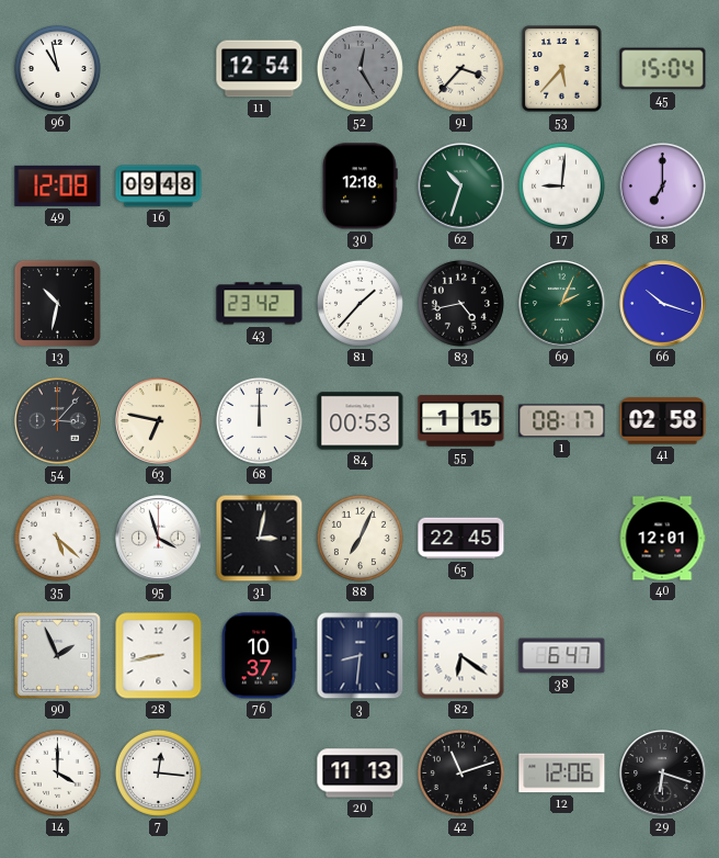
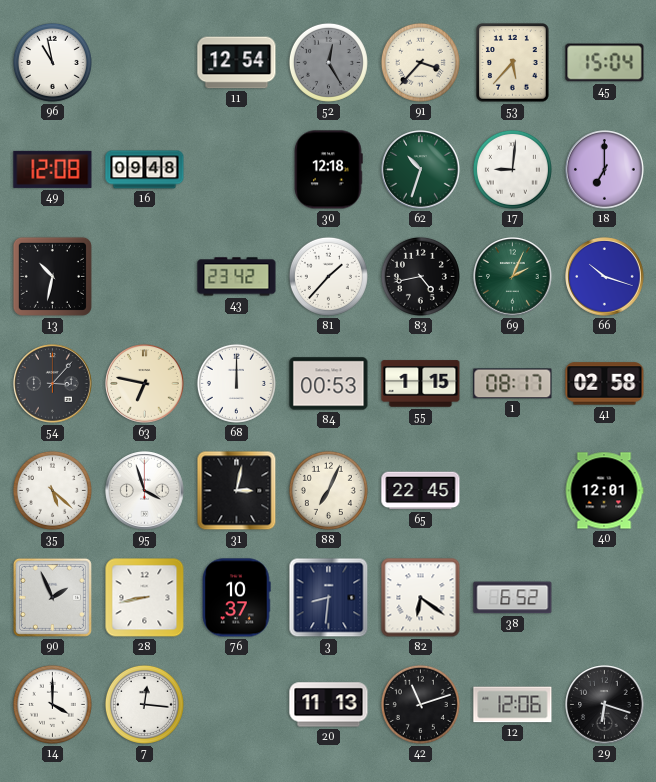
38: 6:47 -> 6:52
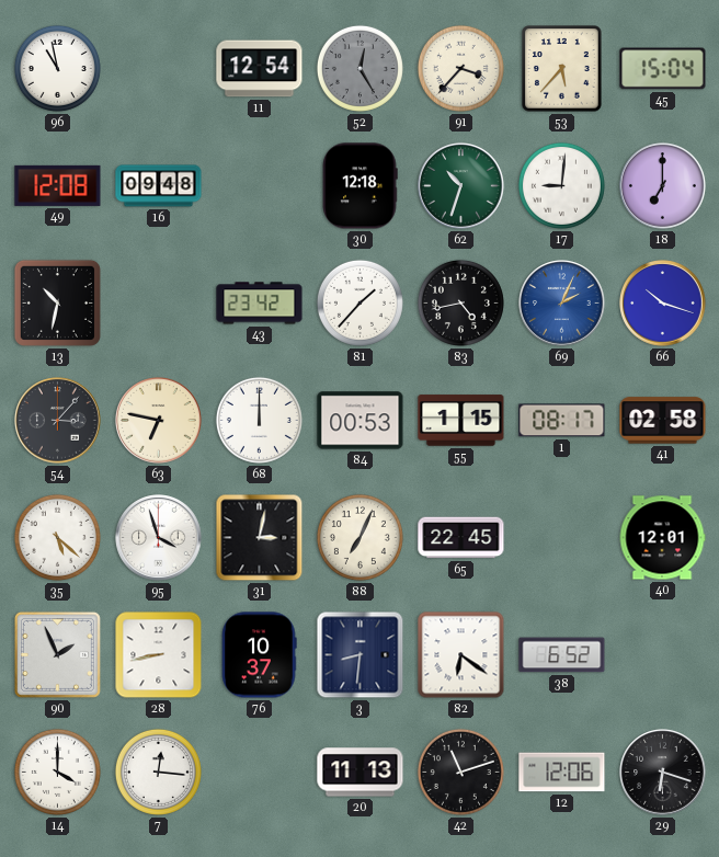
69 dial: green -> blue
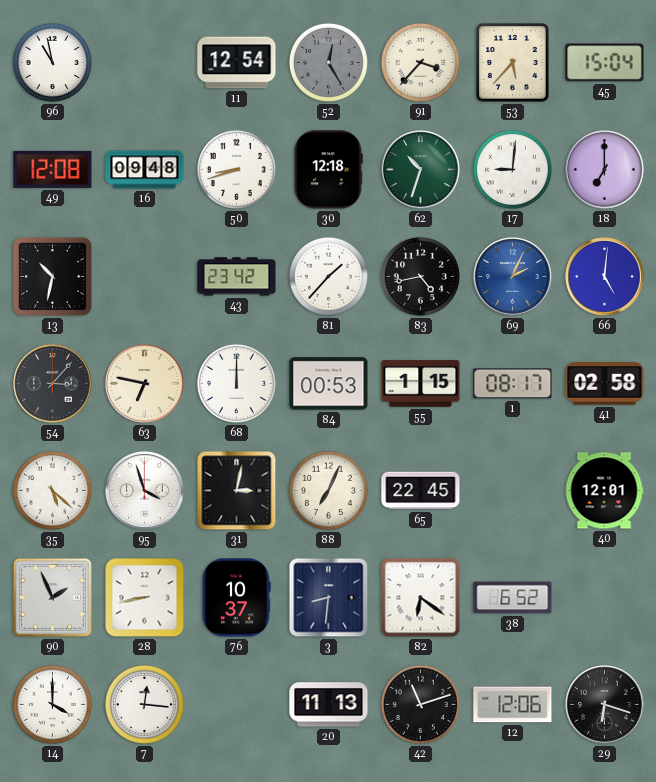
50: none -> 8:42
66: 10:18 -> 5:01
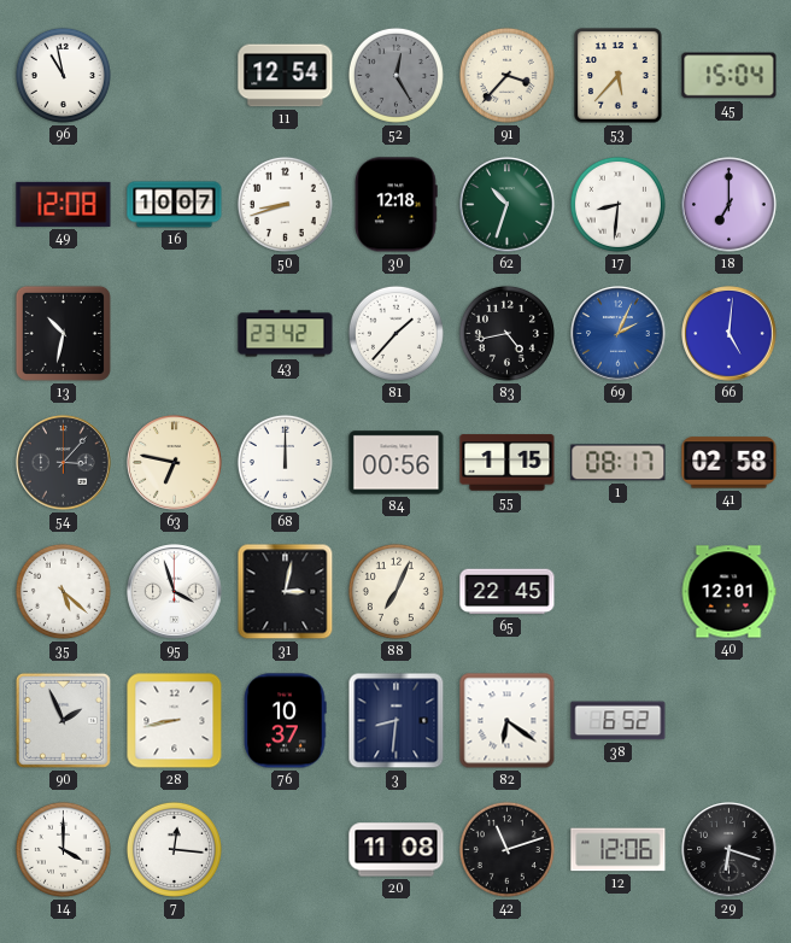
16: 09:48 -> 10:07
17: 9:01 -> 8:31
84: 00:53 -> 00:56
20: 11:13 -> 11:08
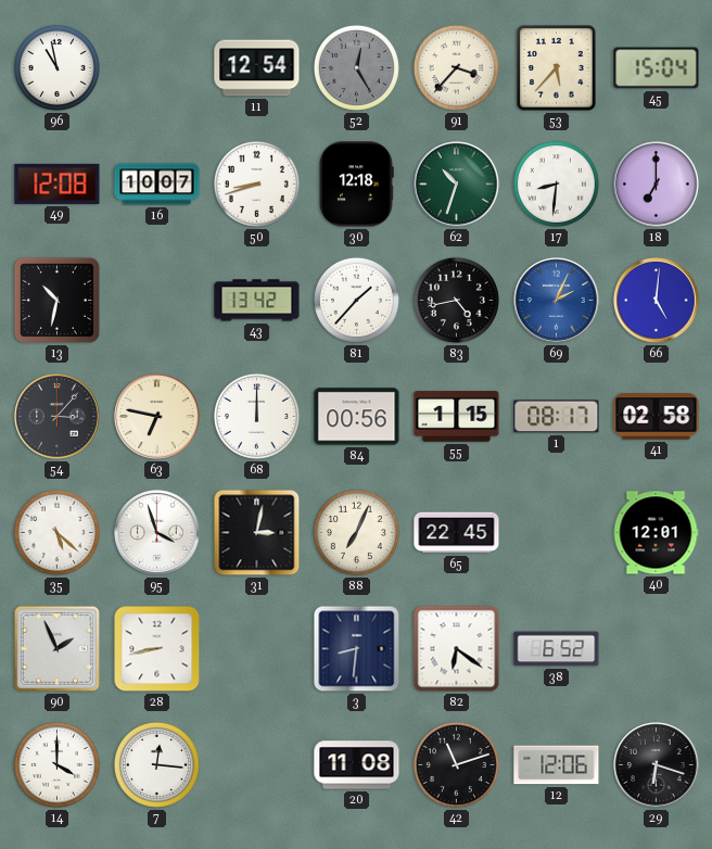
43: 23:42 -> 13:42
76: 10:37 -> none
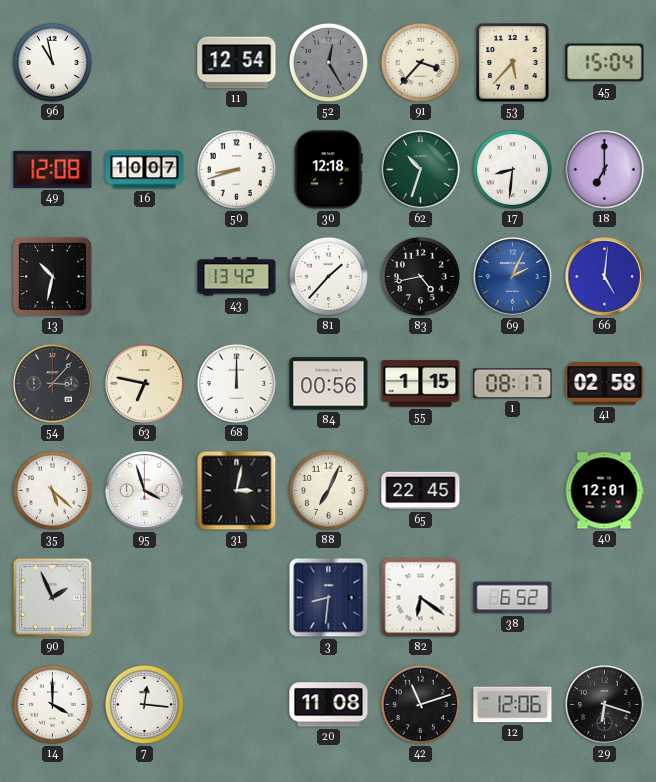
28: 8:43 -> none
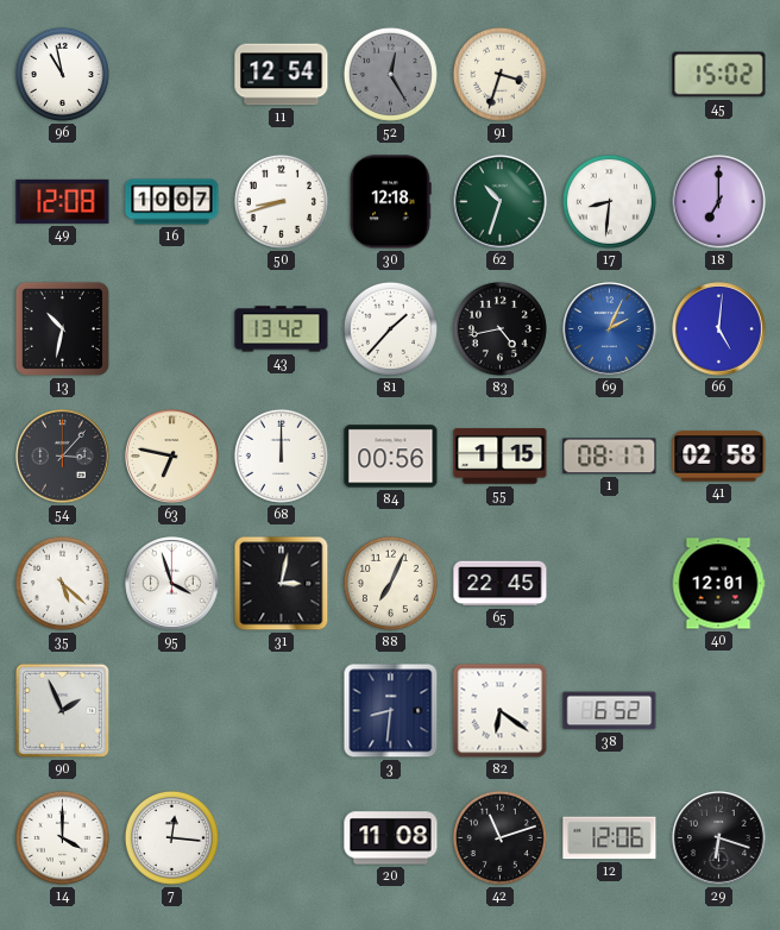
91: 3:37 -> 3:33
53: 5:37 -> none
45: 15:04 -> 15:02
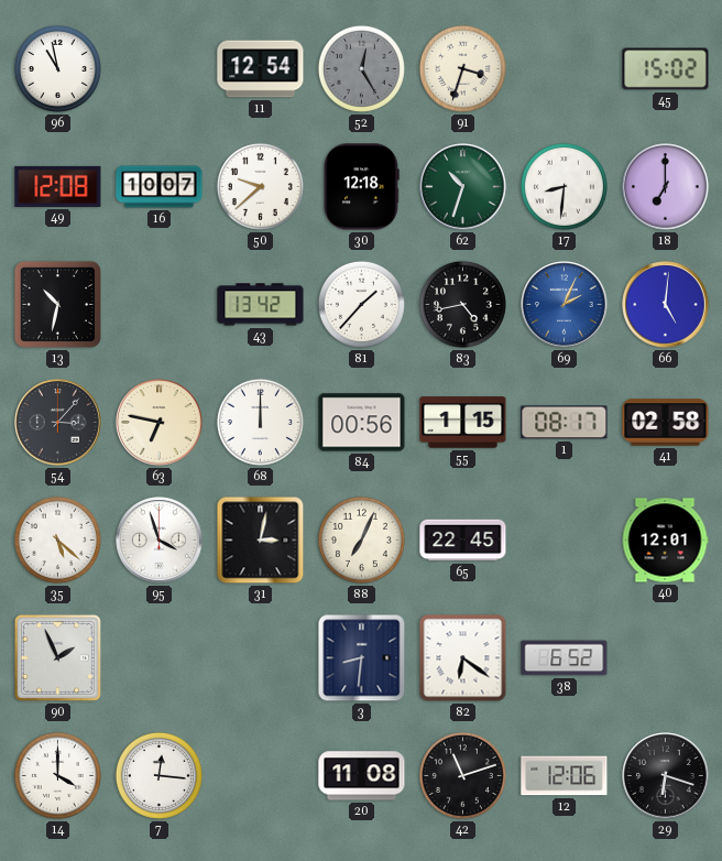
50: 8:42 -> 9:38
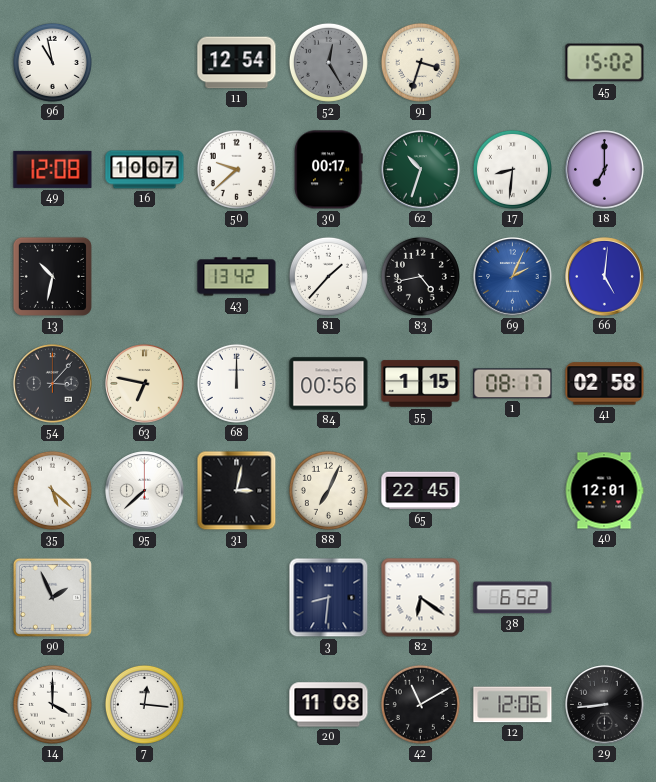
30: 12:18 -> 00:17
95: 3:57 -> 7:38
42: 11:12 -> 11:10
29: 6:18 -> 8:44
